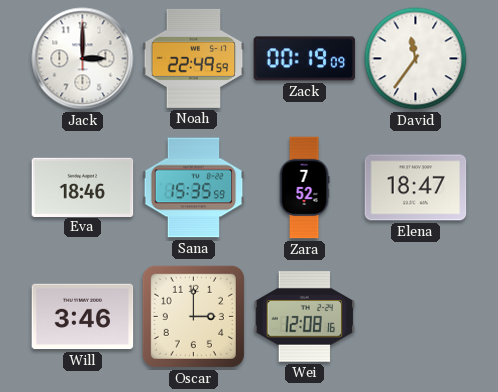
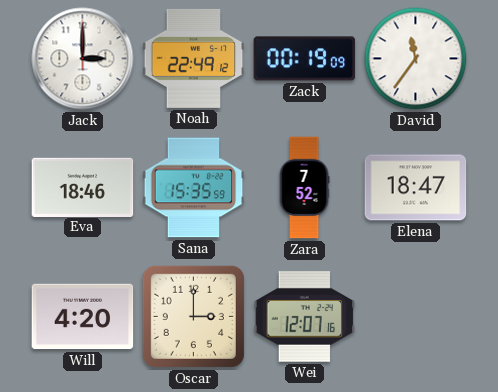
Noah: 22:49:59 -> 22:49:12
Will: 3:46 -> 4:20
Wei: 12:08 -> 12:07
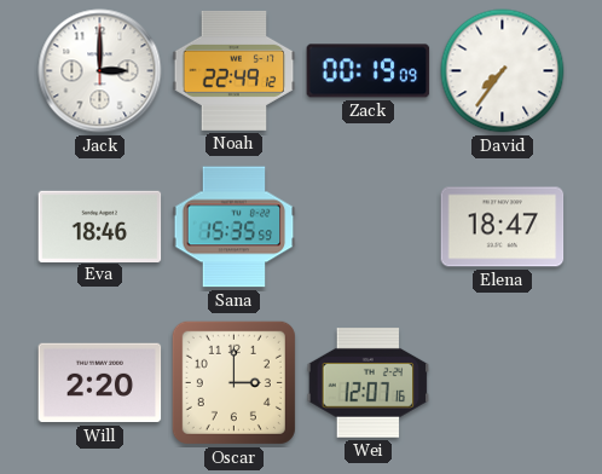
David: 11:36 -> 7:36
Zara: 7:52 -> none
Will: 4:20 -> 2:20
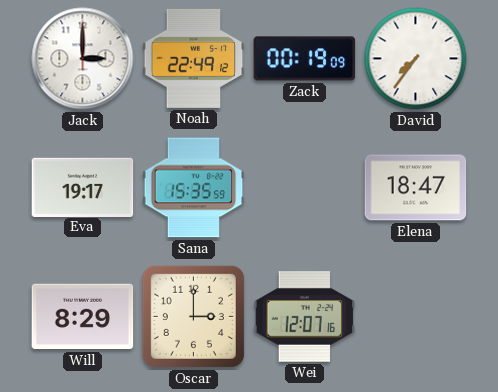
Eva: 18:46 -> 19:17
Will: 2:20 -> 8:29
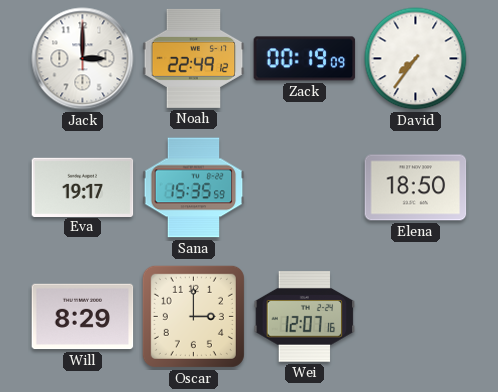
Elena: 18:47 -> 18:50
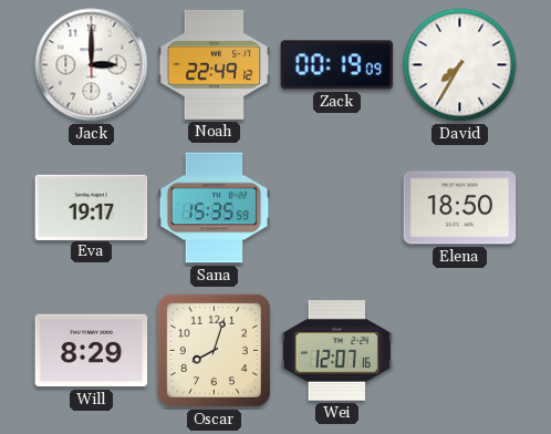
David: 7:36 -> 7:35
Oscar: 3:00 -> 8:03
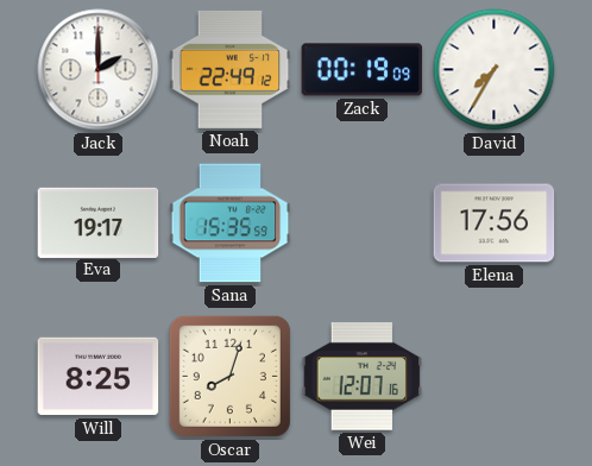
Jack: 3:00 -> 2:00
Elena: 18:50 -> 17:56
Will: 8:29 -> 8:25
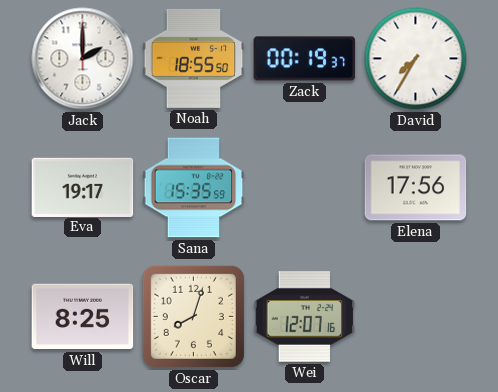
Noah: 22:49 -> 18:55
Zack: 00:19:09 -> 00:19:37
